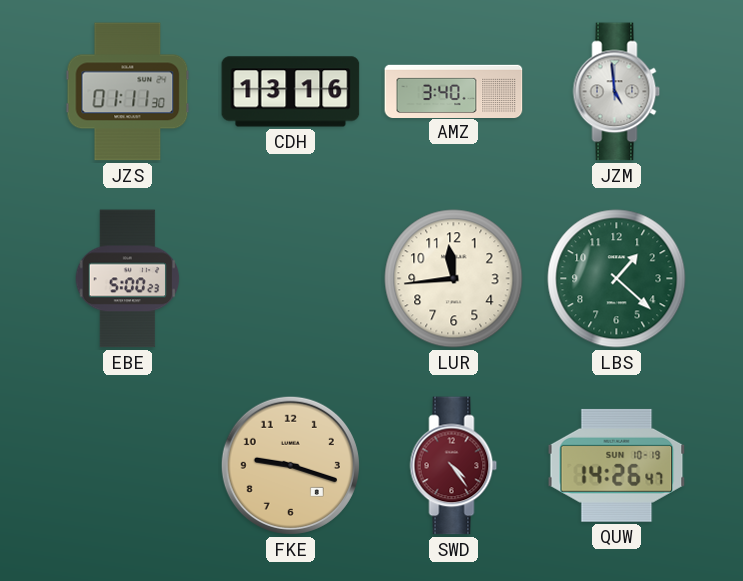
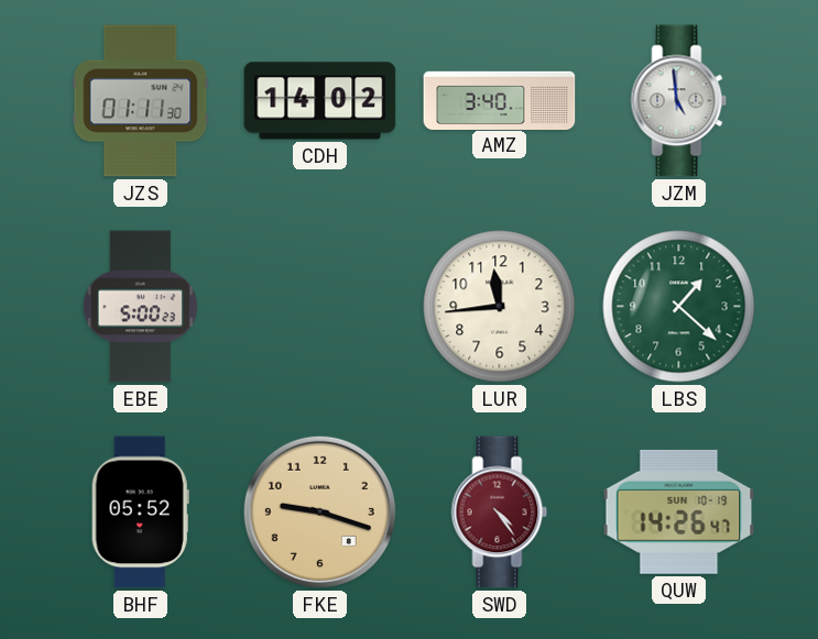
CDH: 13:16 -> 14:02
BHF: none -> 05:52
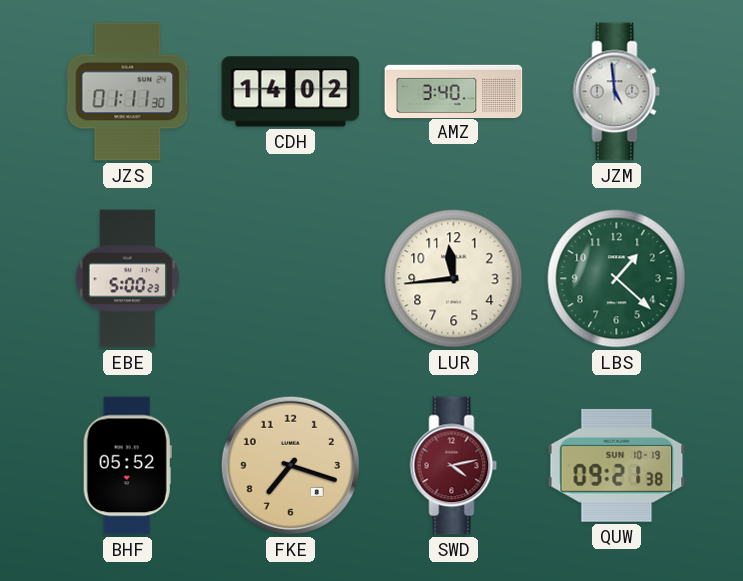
FKE: 9:18 -> 7:18
SWD: 4:24 -> 4:13
QUW: 14:26 -> 09:21
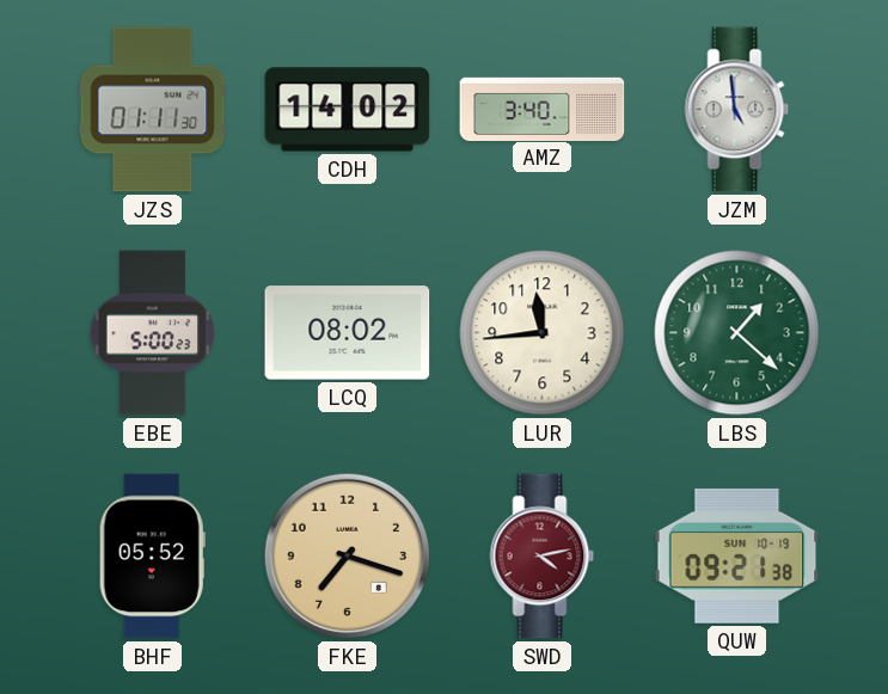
LCQ: none -> 08:02
